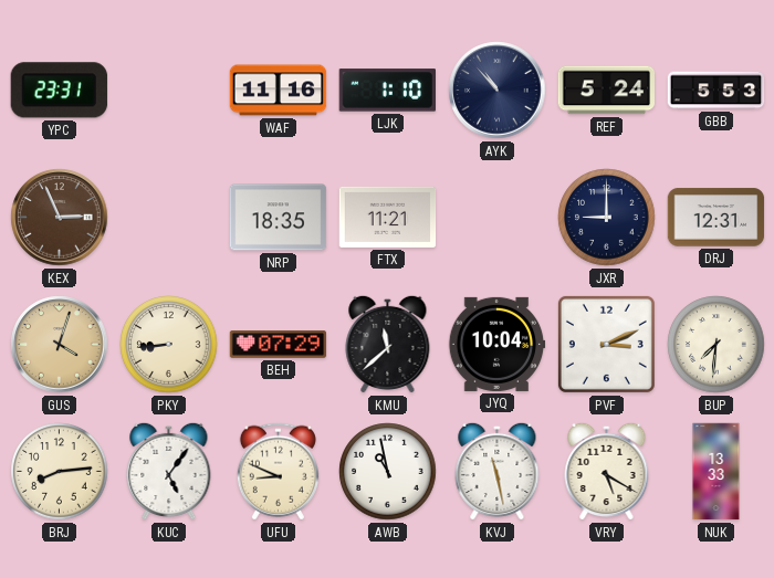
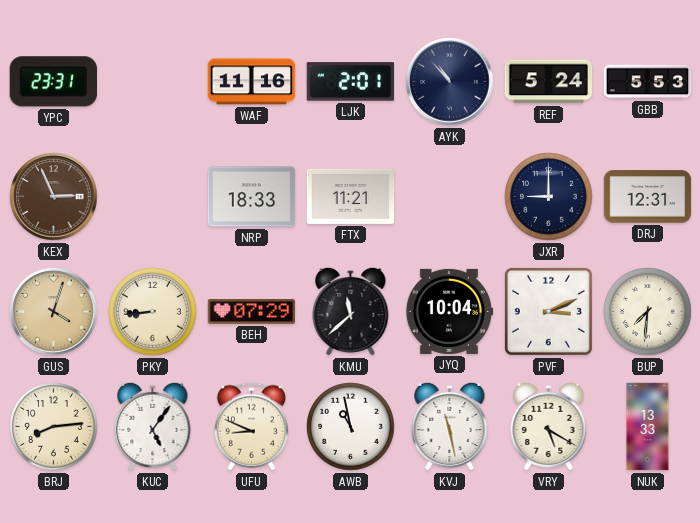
LJK: 1:10 -> 2:01
NRP: 18:35 -> 18:33
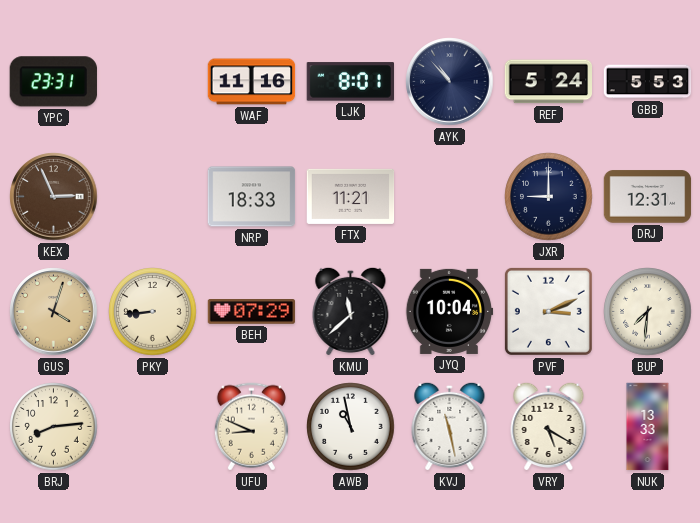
LJK: 2:01 -> 8:01
KUC: 5:06 -> none
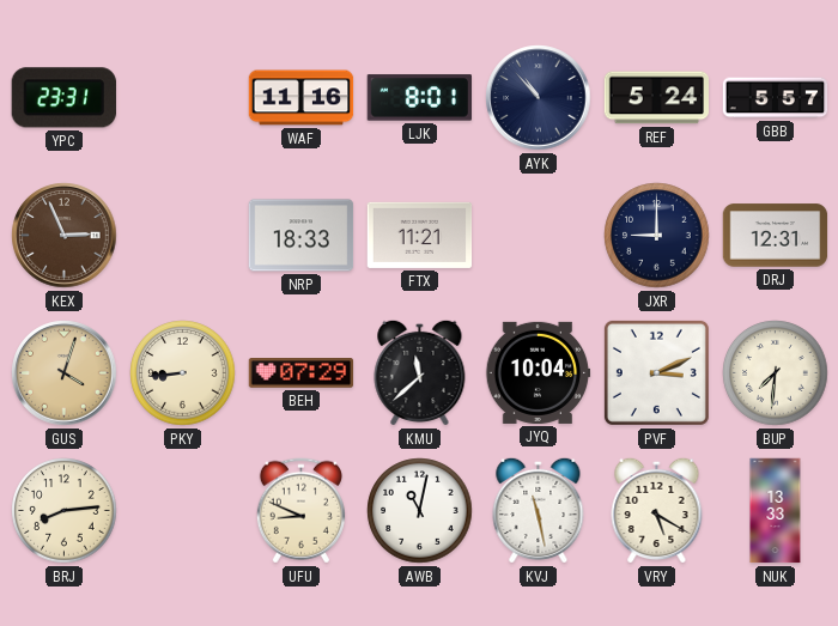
GBB: 5:53 -> 5:57
AWB: 10:58 -> 11:02
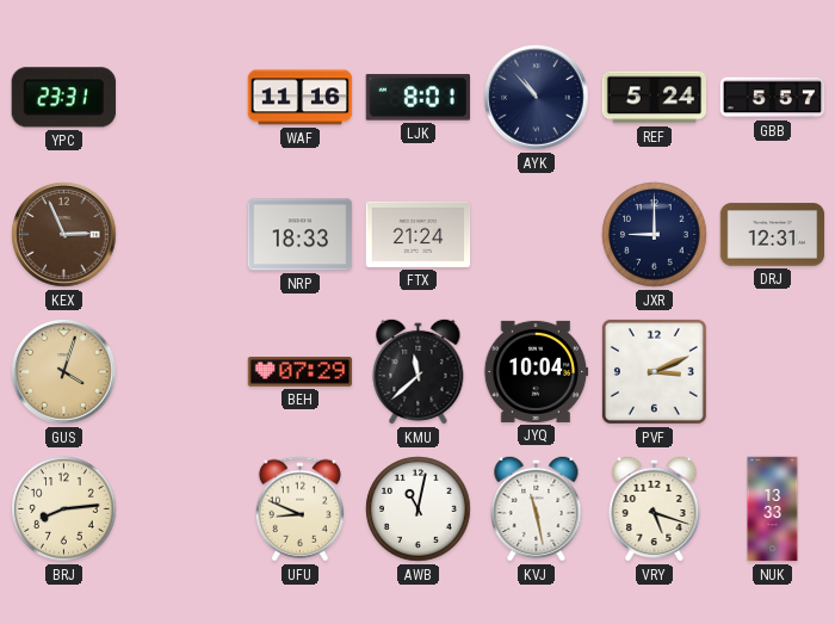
FTX: 11:21 -> 21:24
PKY: 8:44 -> none
BUP: 7:31 -> none
VRY: 5:20 -> 5:18
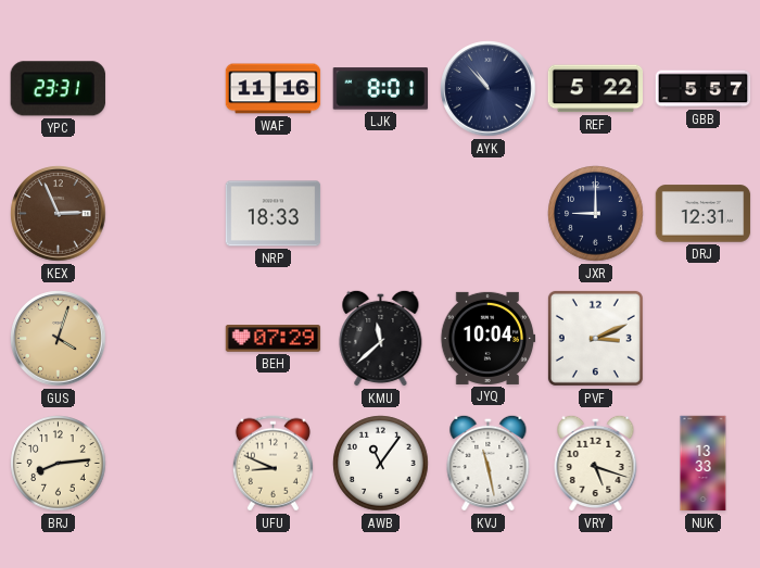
REF: 5:24 -> 5:22
FTX: 21:24 -> none
AWB: 11:02 -> 11:06
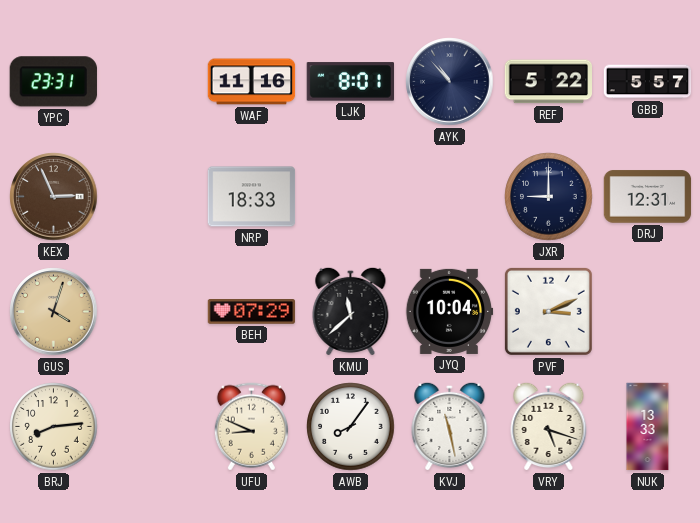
AWB: 11:06 -> 8:06
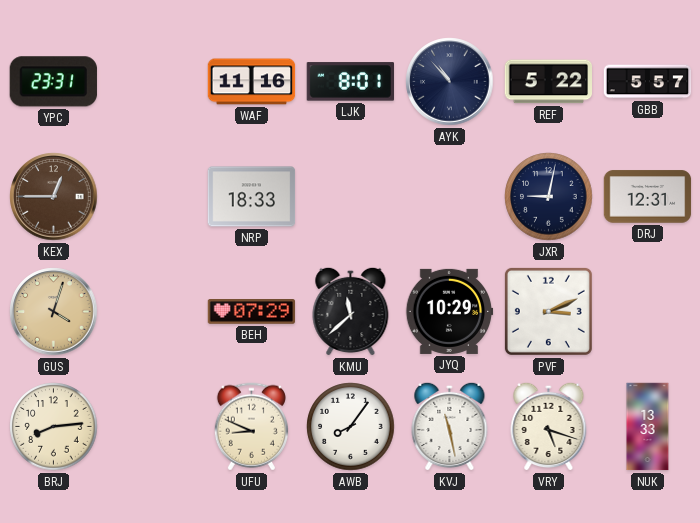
KEX: 2:56 -> 12:45
JXR: 9:00 -> 9:02
JYQ: 10:04 -> 10:29
